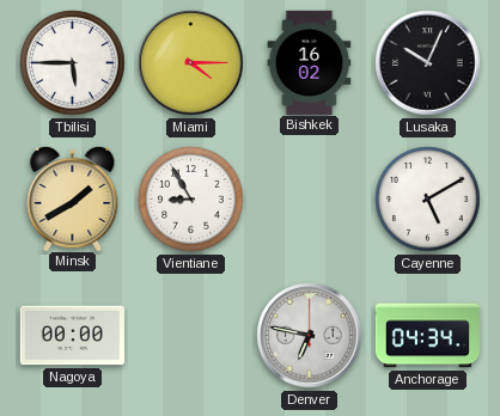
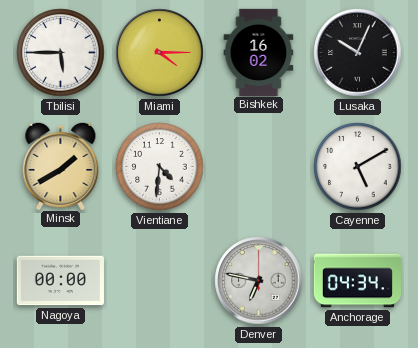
Vientiane: 8:55 -> 4:31
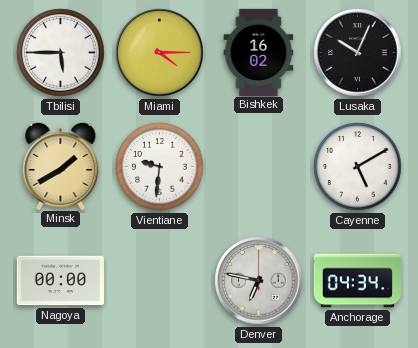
Vientiane: 4:31 -> 9:31
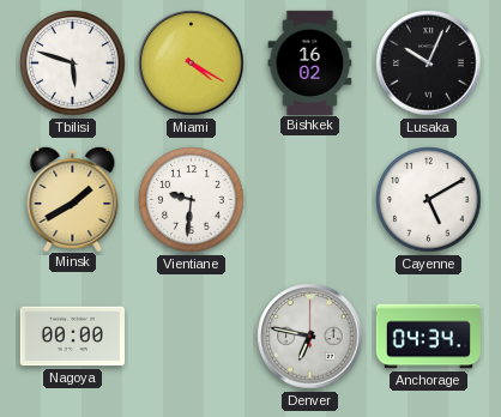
Tbilisi: 5:45 -> 5:48
Miami: 4:15 -> 4:20
